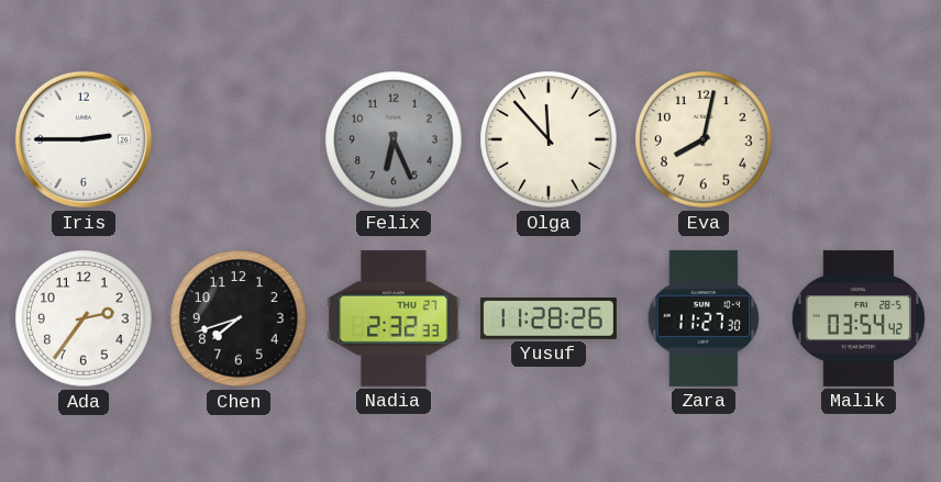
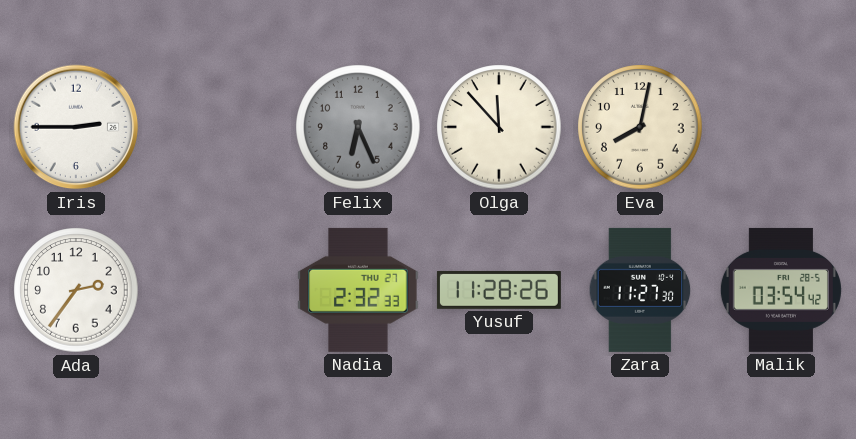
Chen: 7:42 -> none
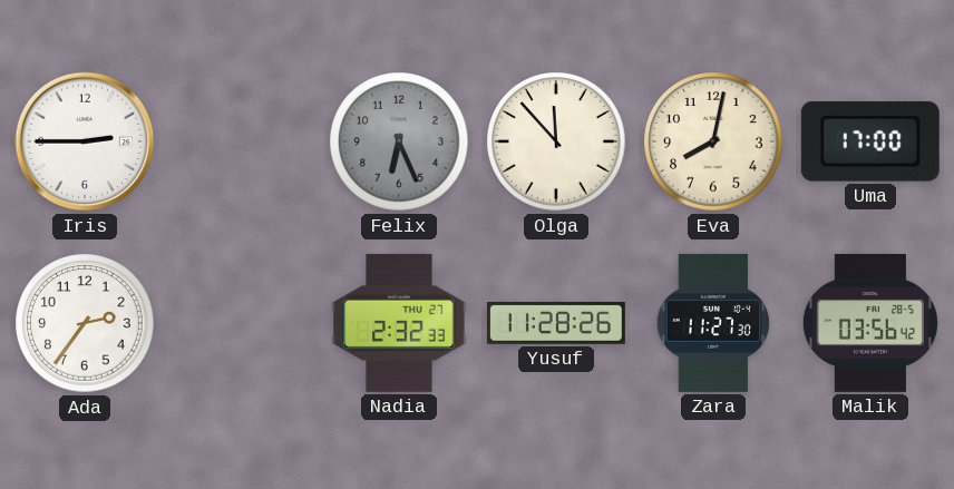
Uma: none -> 17:00
Malik: 03:54 -> 03:56
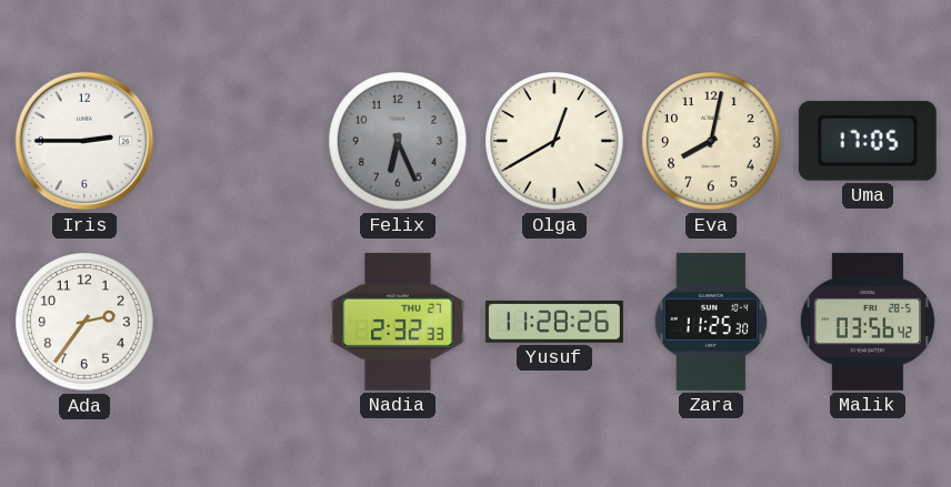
Olga: 11:53 -> 12:40
Uma: 17:00 -> 17:05
Zara: 11:27 -> 11:25
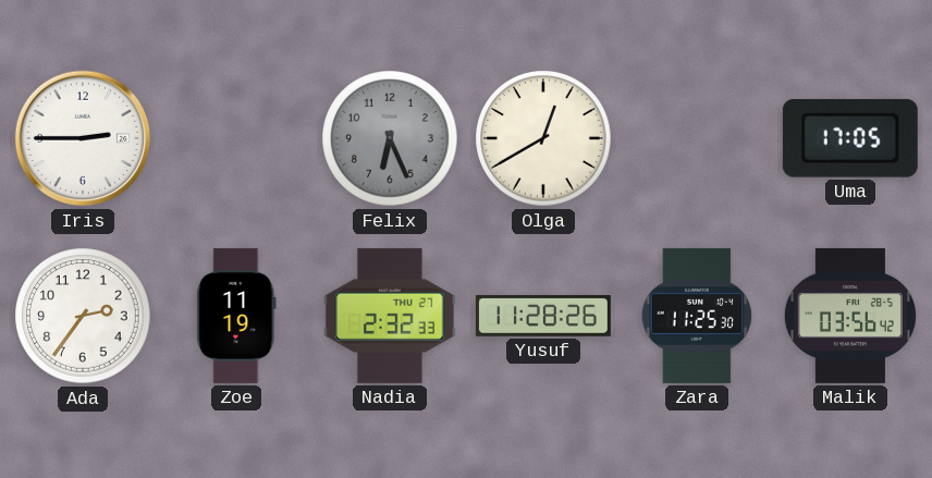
Eva: 8:02 -> none
Zoe: none -> 11:19
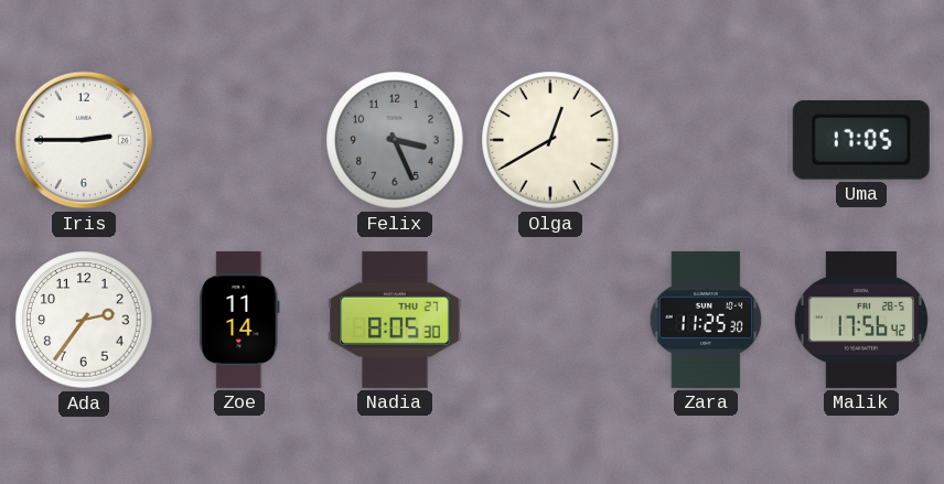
Felix: 6:26 -> 3:26
Zoe: 11:19 -> 11:14
Nadia: 2:32 -> 8:05
Yusuf: 11:28 -> none
Malik: 03:56 -> 17:56
